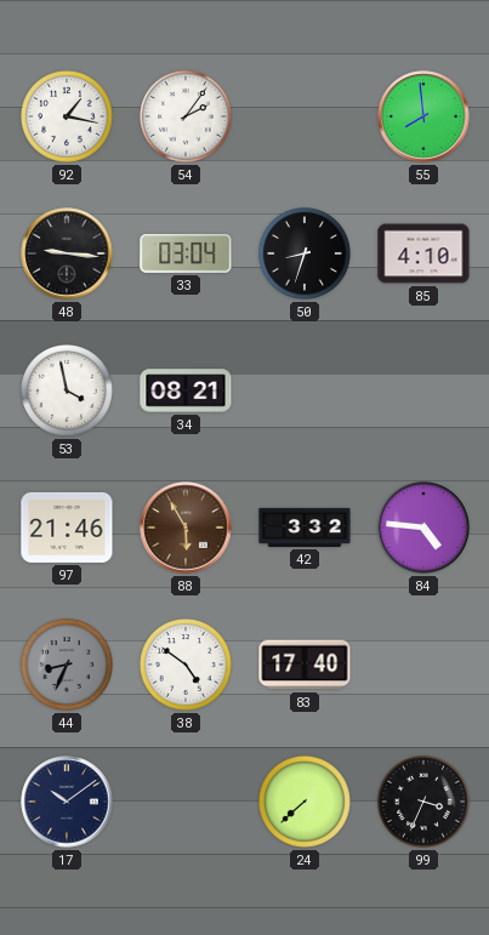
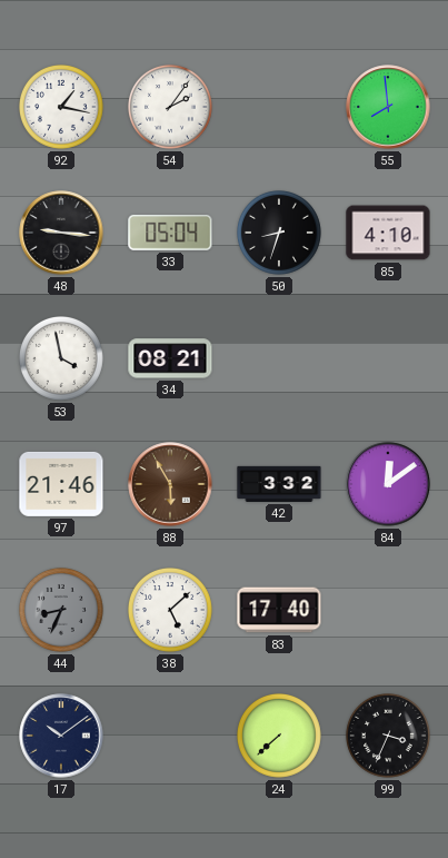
33: 03:04 -> 05:04
84: 4:46 -> 12:09
38: 4:51 -> 5:08
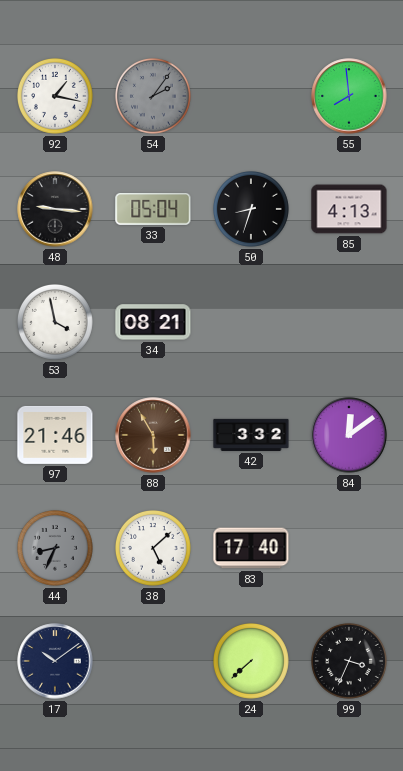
54 dial: white -> grey
85: 4:10 -> 4:13
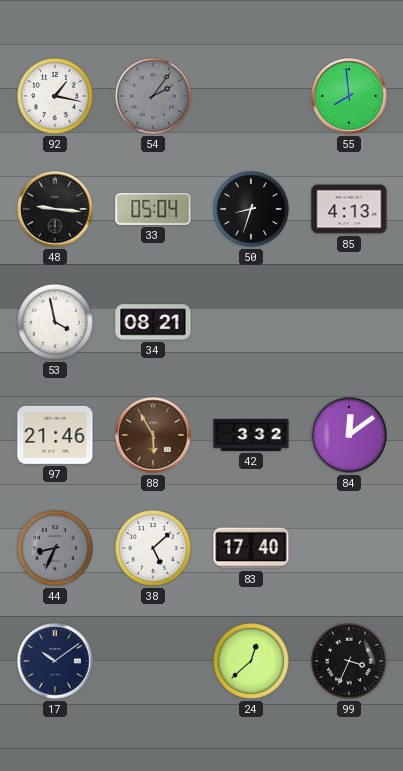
24: 7:38 -> 12:38
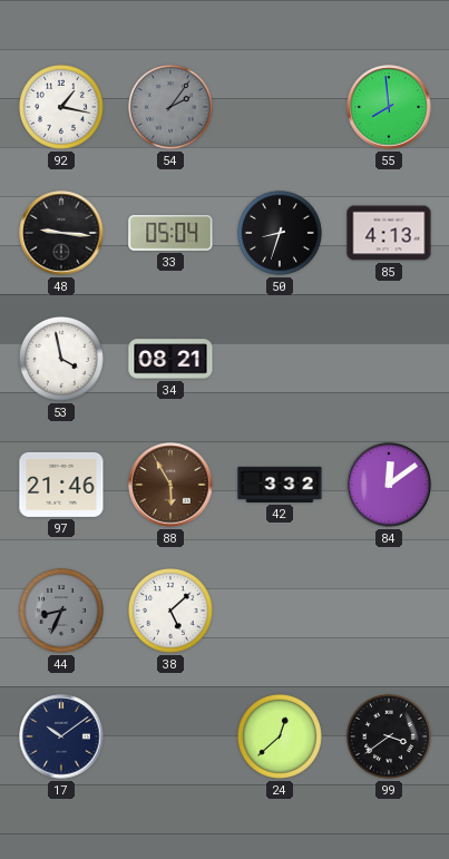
83: 17:40 -> none
99: 3:34 -> 3:39
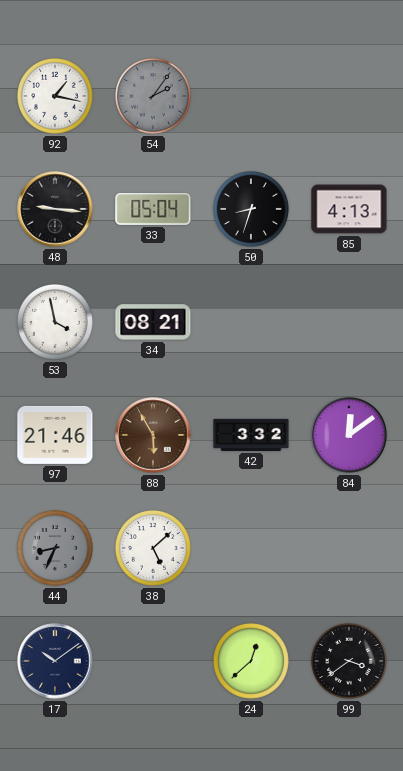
55: 7:59 -> none
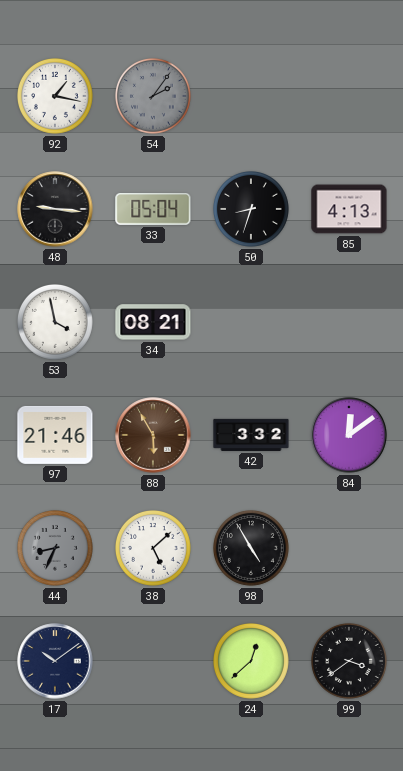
98: none -> 4:55
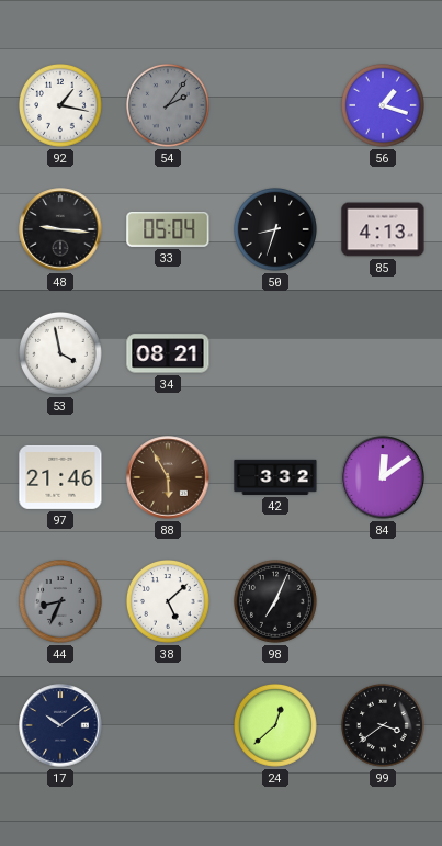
56: none -> 1:18
98: 4:55 -> 7:04
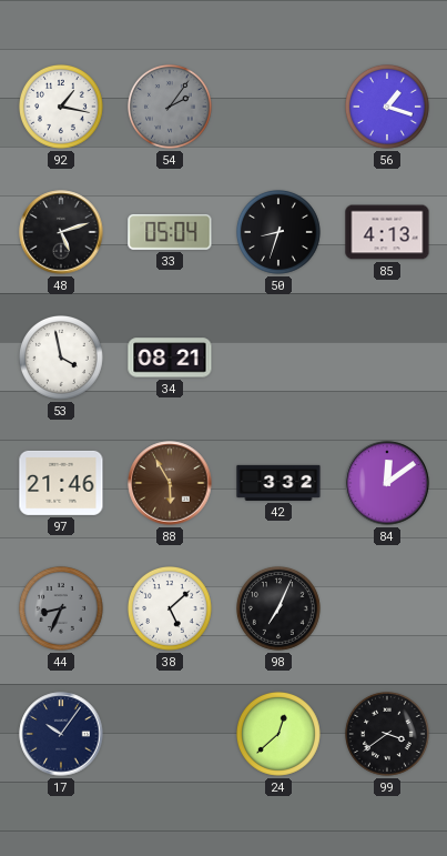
48: 9:16 -> 5:12
17: 10:09 -> 10:06
